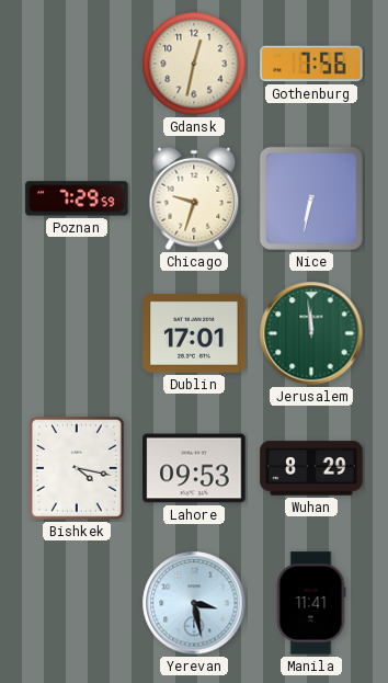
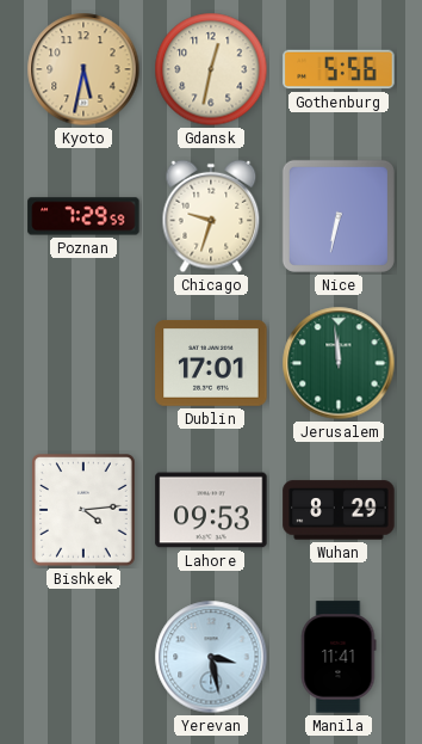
Kyoto: none -> 5:32
Gothenburg: 7:56 -> 5:56
Bishkek: 4:17 -> 4:14
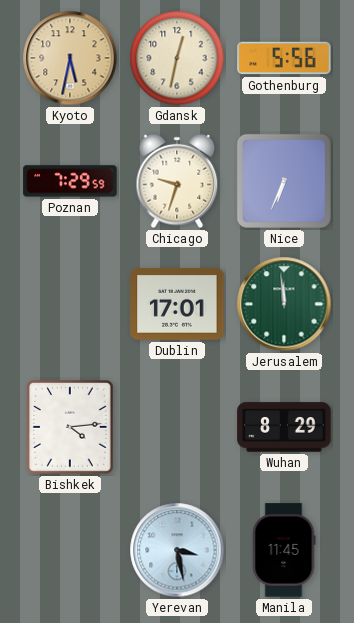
Nice: 6:32 -> 6:34
Lahore: 09:53 -> none
Manila: 11:41 -> 11:45
